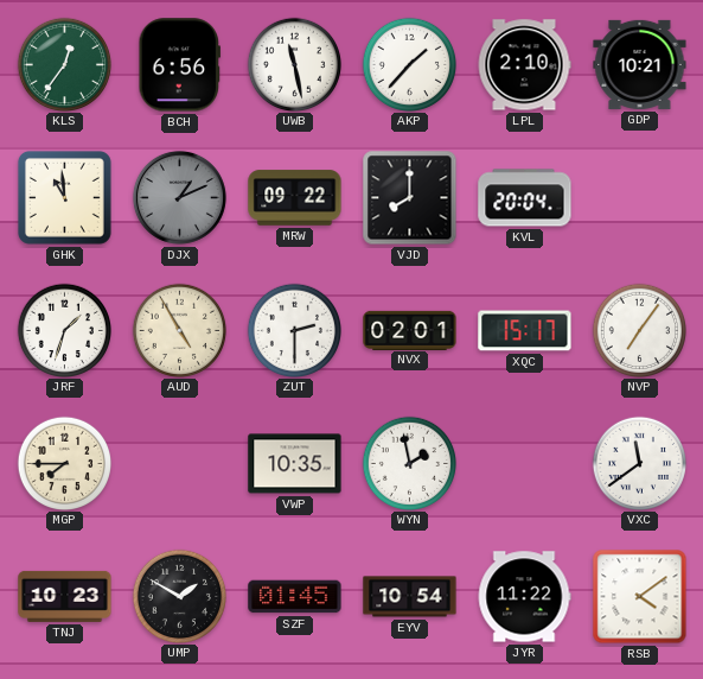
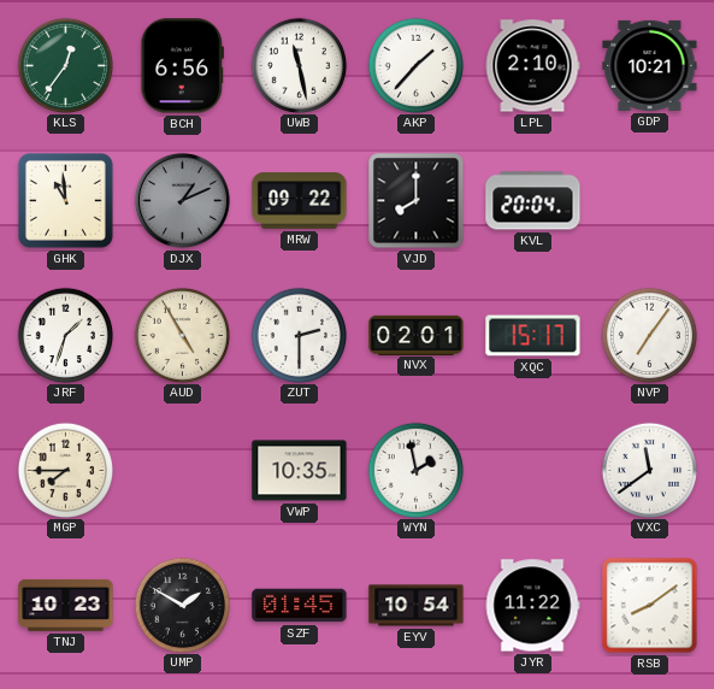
RSB: 4:09 -> 8:09
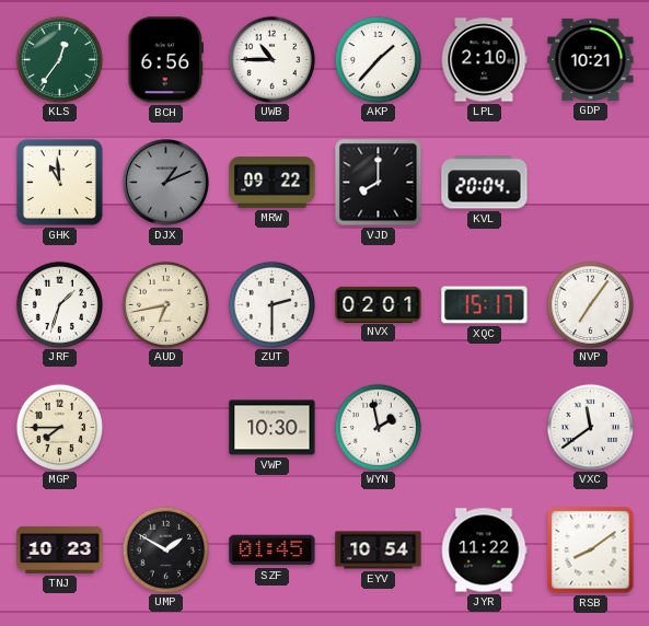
UWB: 11:28 -> 10:45
AUD: 4:55 -> 6:43
VWP: 10:35 -> 10:30
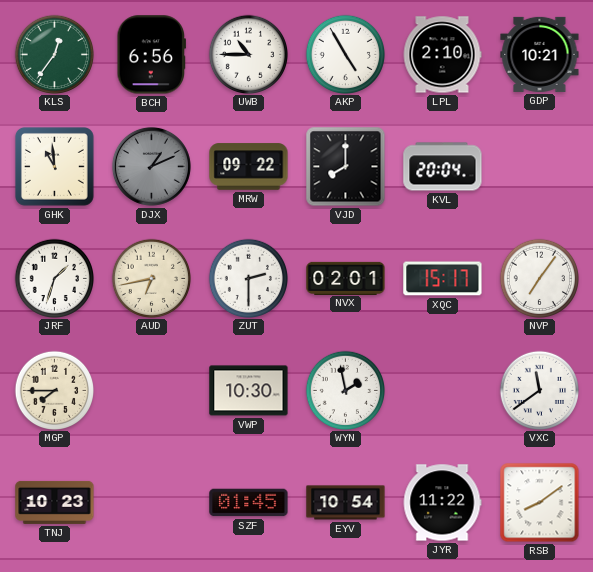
AKP: 1:37 -> 4:55
UMP: 1:50 -> none
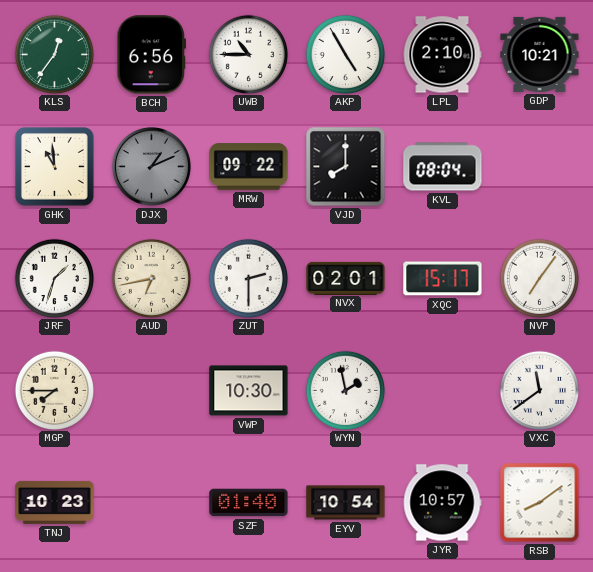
KVL: 20:04 -> 08:04
SZF: 01:45 -> 01:40
JYR: 11:22 -> 10:57
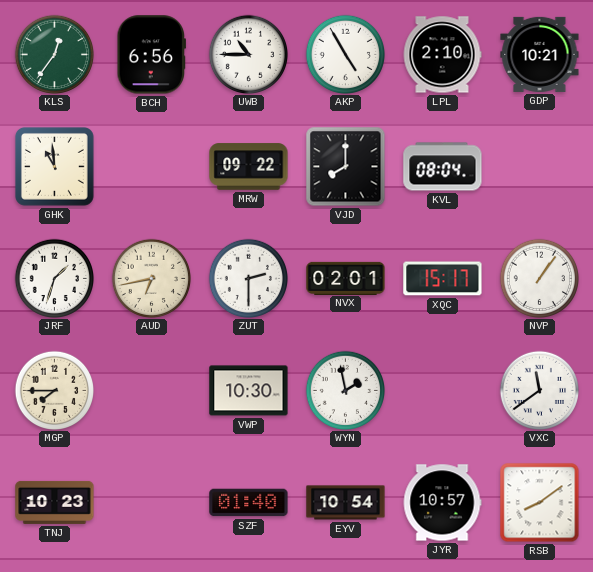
DJX: 1:11 -> none
NVP: 7:06 -> 1:06
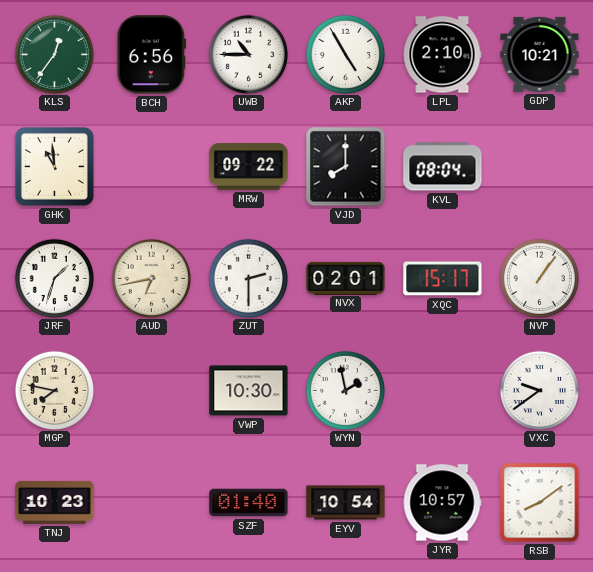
MGP: 7:45 -> 7:47
VXC: 11:39 -> 9:39
